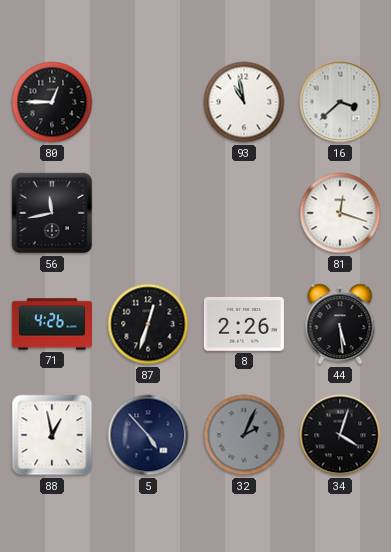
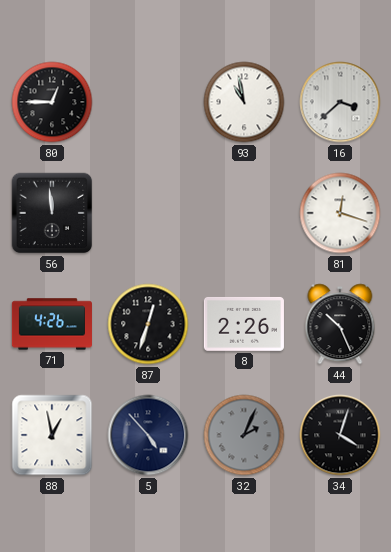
56: 11:43 -> 11:59
44: 5:29 -> 10:26
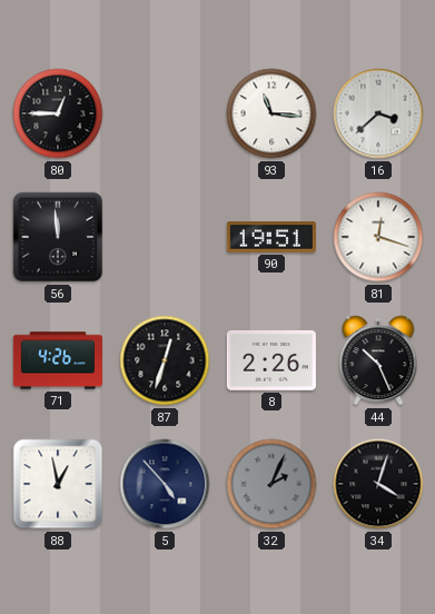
93: 10:58 -> 11:16
90: none -> 19:51
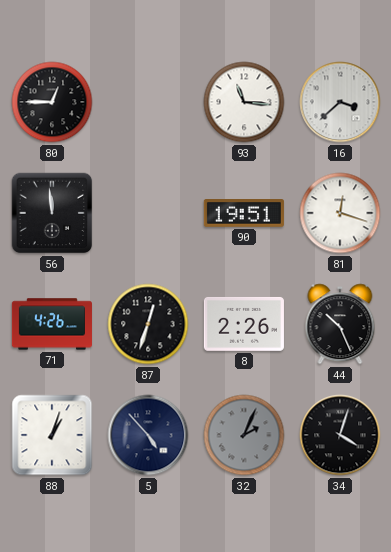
88: 12:58 -> 1:03
